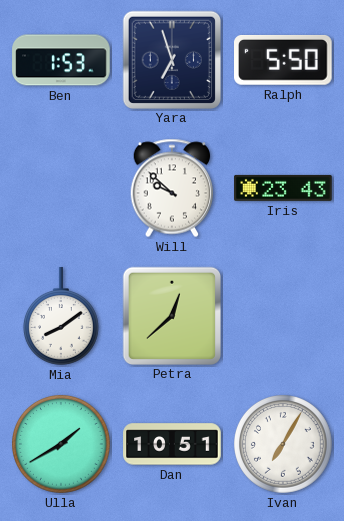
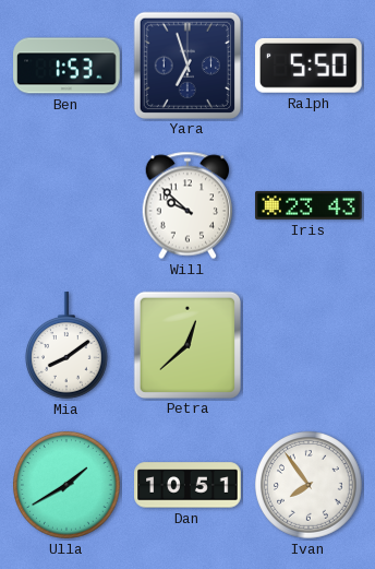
Ivan: 7:05 -> 7:54
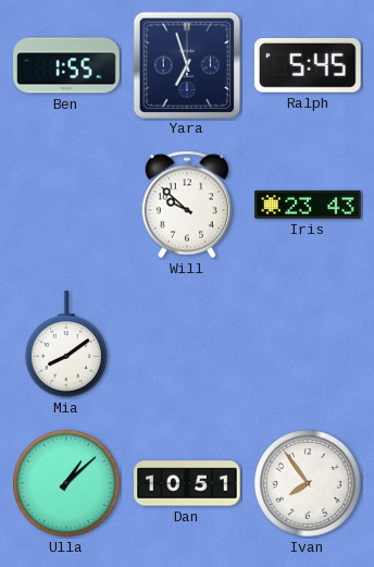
Ben: 1:53 -> 1:55
Ralph: 5:50 -> 5:45
Petra: 12:38 -> none
Ulla: 1:40 -> 1:08
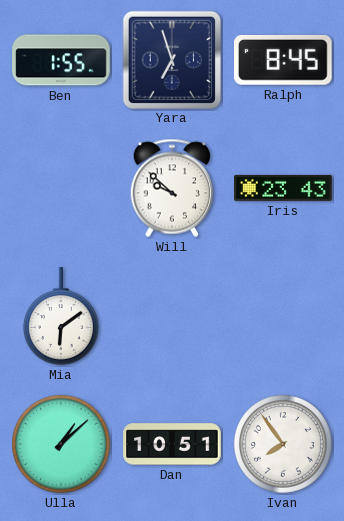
Ralph: 5:45 -> 8:45
Mia: 8:09 -> 6:09
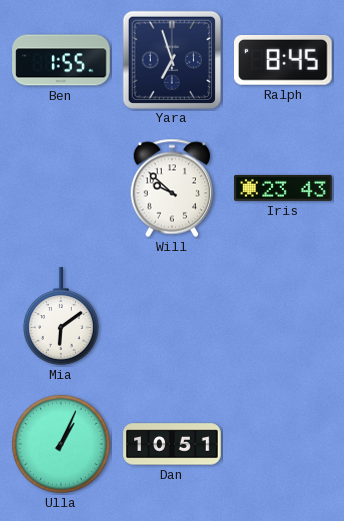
Ulla: 1:08 -> 1:04
Ivan: 7:54 -> none
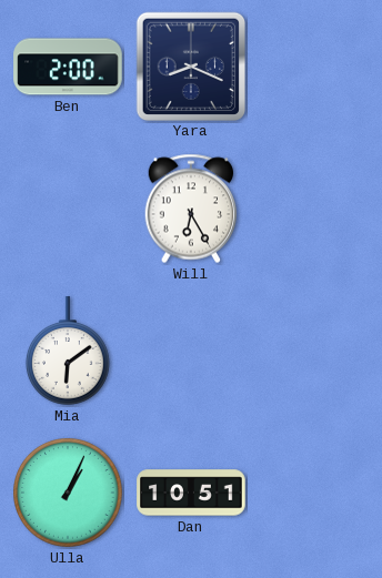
Ben: 1:55 -> 2:00
Yara: 6:57 -> 8:19
Ralph: 8:45 -> none
Will: 9:52 -> 6:25
Iris: 23:43 -> none
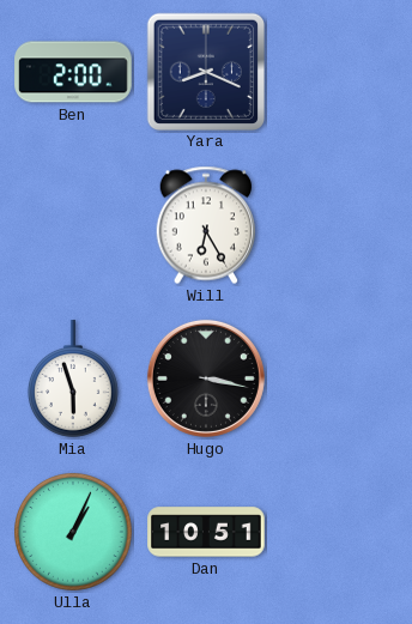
Mia: 6:09 -> 5:57
Hugo: none -> 3:17
